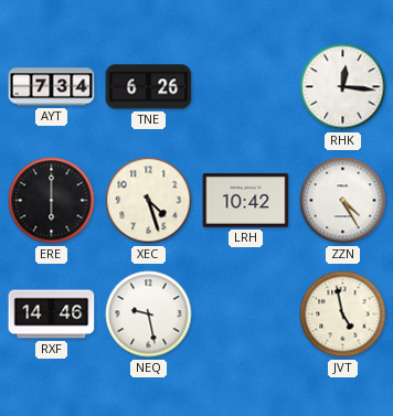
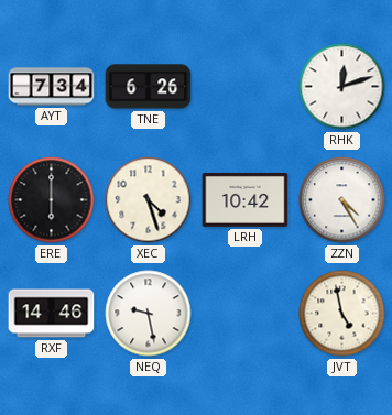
RHK: 12:16 -> 12:12
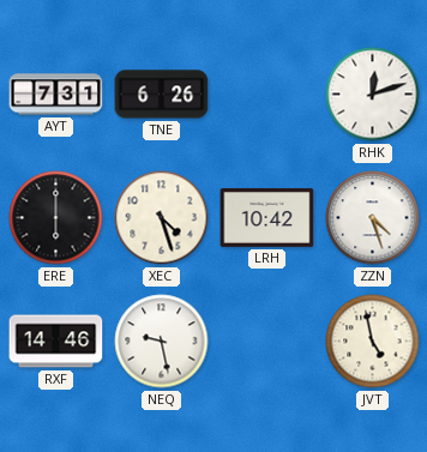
AYT: 7:34 -> 7:31
ZZN: 4:25 -> 4:27
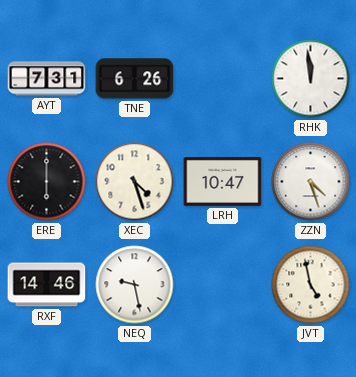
RHK: 12:12 -> 11:59
LRH: 10:42 -> 10:47
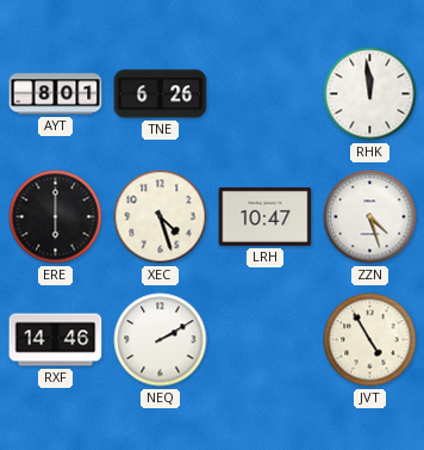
AYT: 7:31 -> 8:01
NEQ: 9:28 -> 2:10
JVT: 4:58 -> 4:55
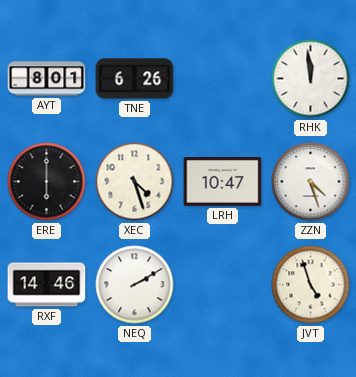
JVT: 4:55 -> 4:57
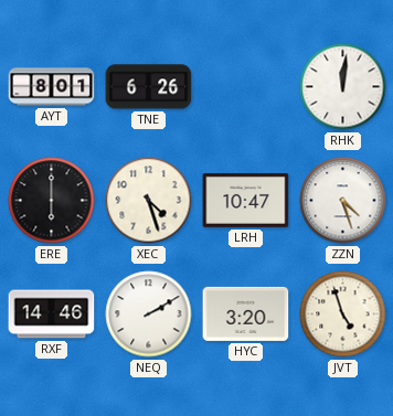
RHK: 11:59 -> 12:01
HYC: none -> 3:20
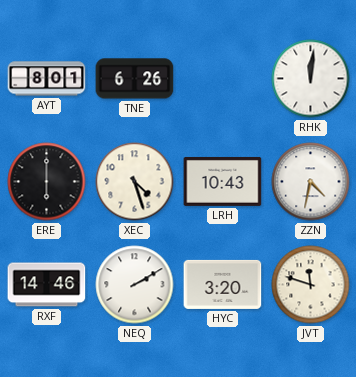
LRH: 10:47 -> 10:43
ZZN: 4:27 -> 4:32
JVT: 4:57 -> 11:48
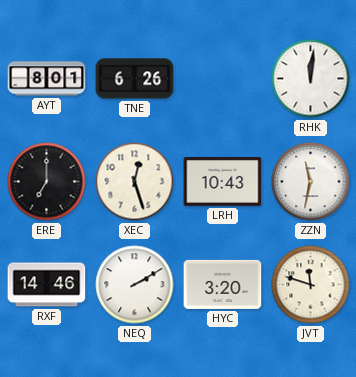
ERE: 6:00 -> 7:00
XEC: 4:27 -> 12:27
ZZN: 4:32 -> 11:32
